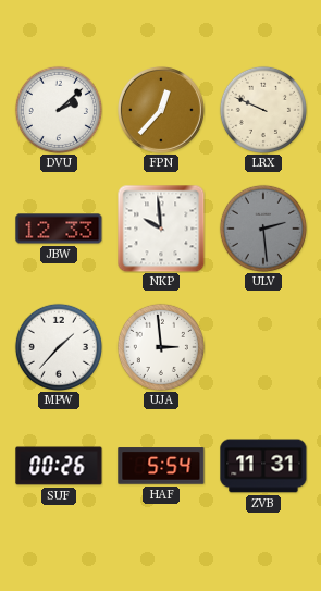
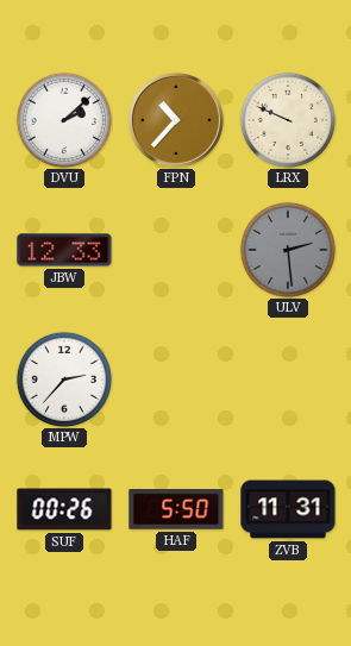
FPN: 12:37 -> 10:37
NKP: 9:59 -> none
MPW: 1:37 -> 2:37
UJA: 2:59 -> none
HAF: 5:54 -> 5:50
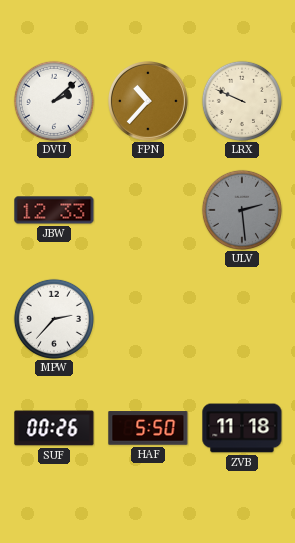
ZVB: 11:31 -> 11:18
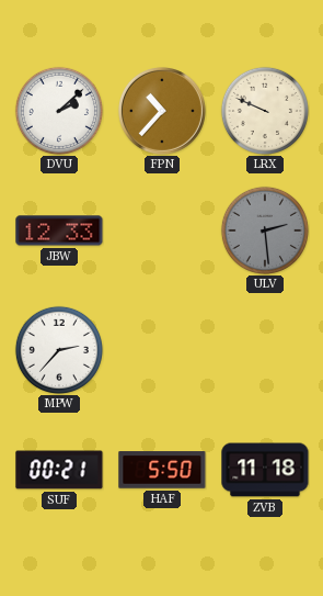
SUF: 00:26 -> 00:21
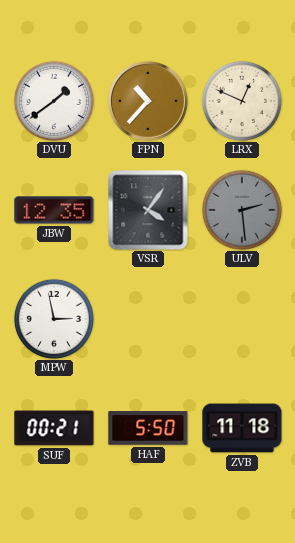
DVU: 2:08 -> 1:39
LRX: 9:49 -> 12:49
JBW: 12:33 -> 12:35
VSR: none -> 4:06
MPW: 2:37 -> 2:58
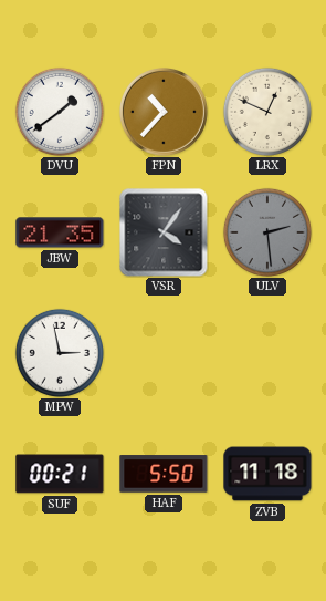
JBW: 12:35 -> 21:35
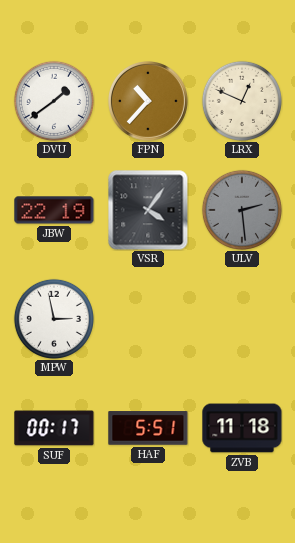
JBW: 21:35 -> 22:19
SUF: 00:21 -> 00:17
HAF: 5:50 -> 5:51
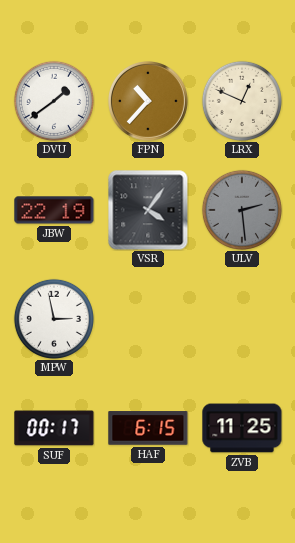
HAF: 5:51 -> 6:15
ZVB: 11:18 -> 11:25
